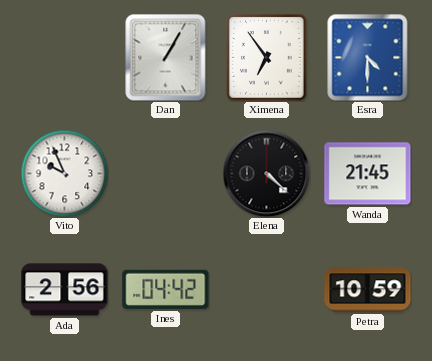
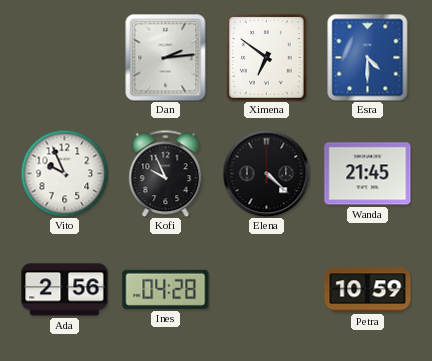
Dan: 1:05 -> 2:14
Ximena: 6:54 -> 6:51
Kofi: none -> 9:56
Ines: 04:42 -> 04:28
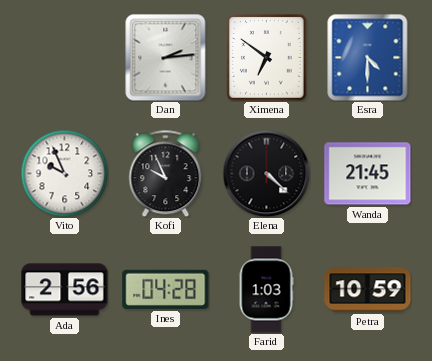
Farid: none -> 1:03
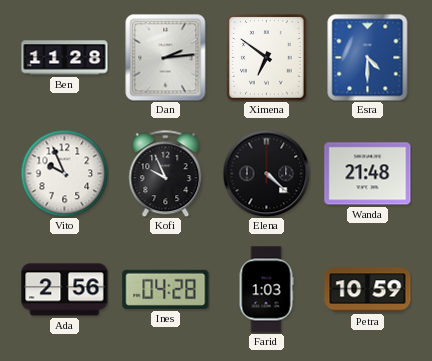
Ben: none -> 11:28
Wanda: 21:45 -> 21:48
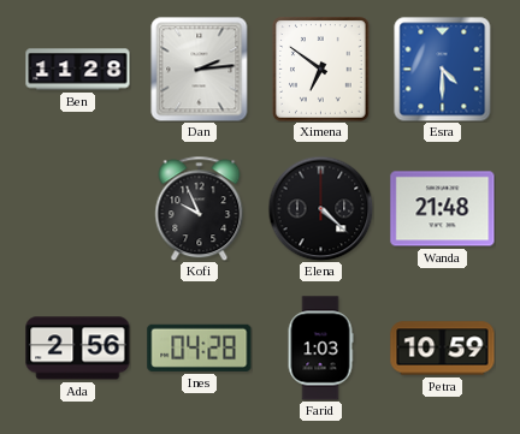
Vito: 9:56 -> none
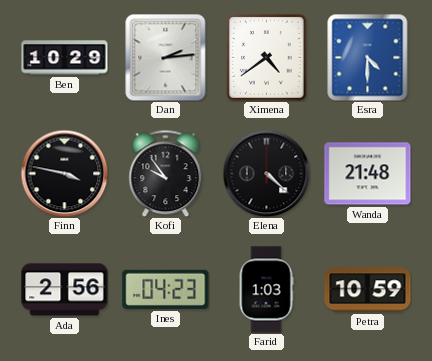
Ben: 11:28 -> 10:29
Ximena: 6:51 -> 4:39
Finn: none -> 3:47
Kofi: 9:56 -> 9:54
Ines: 04:28 -> 04:23
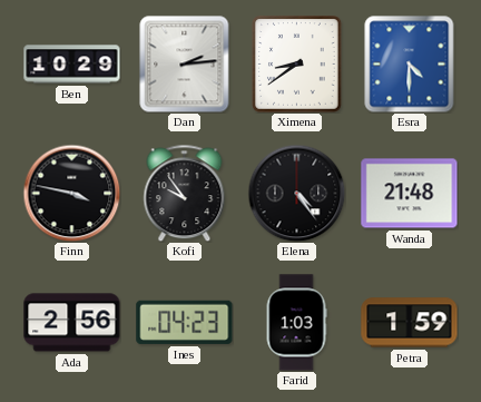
Ximena: 4:39 -> 8:39
Elena: 4:22 -> 4:24
Petra: 10:59 -> 1:59
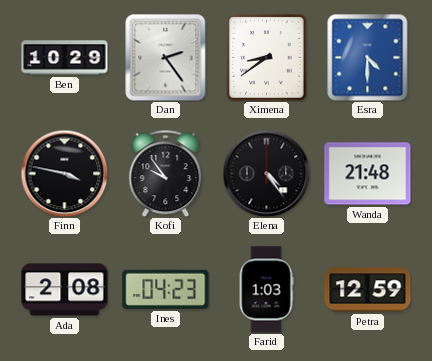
Dan: 2:14 -> 2:24
Ada: 2:56 -> 2:08
Petra: 1:59 -> 12:59
